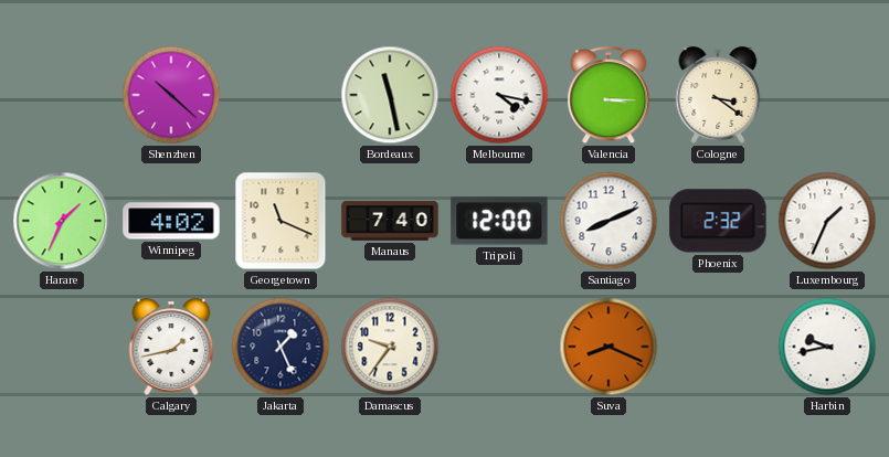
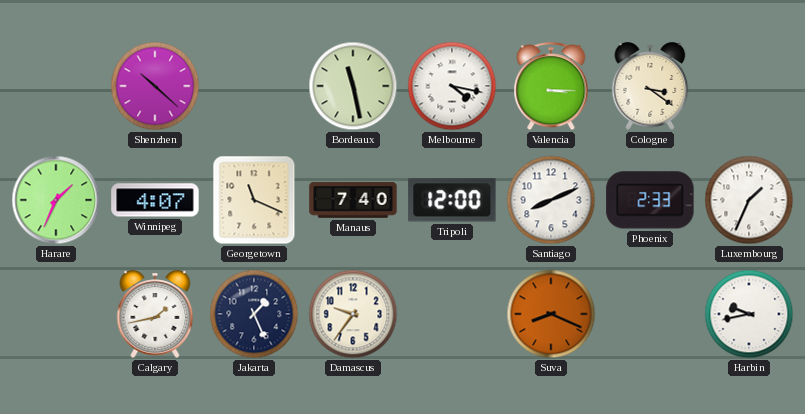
Winnipeg: 4:02 -> 4:07
Phoenix: 2:32 -> 2:33
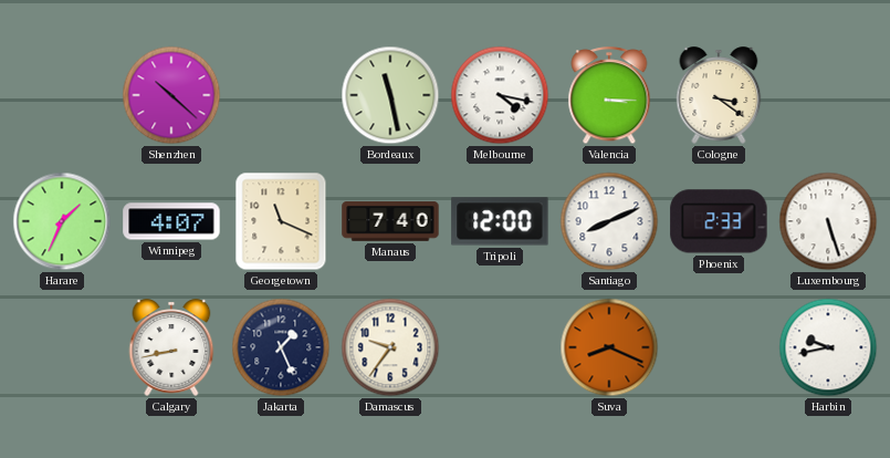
Luxembourg: 1:34 -> 5:27
Calgary: 1:43 -> 8:43
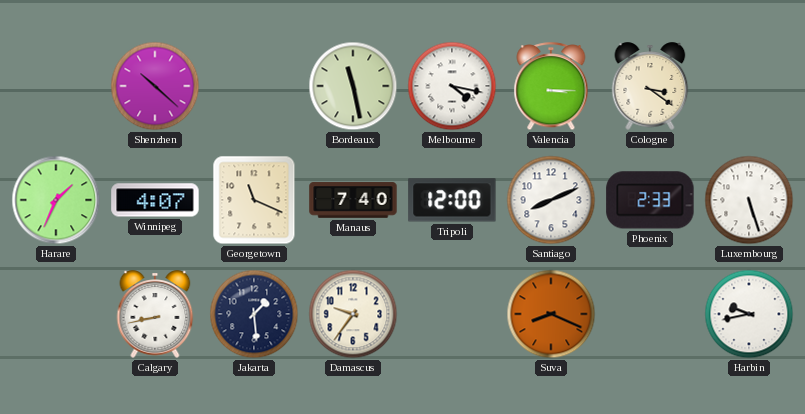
Jakarta: 1:26 -> 1:29
